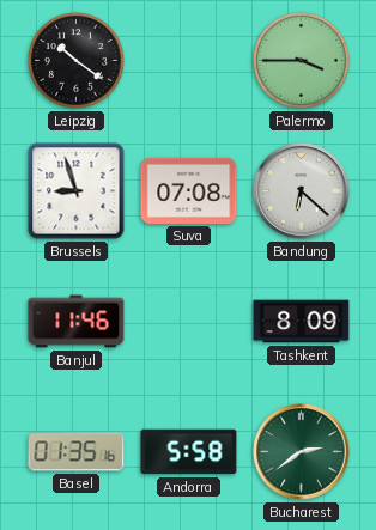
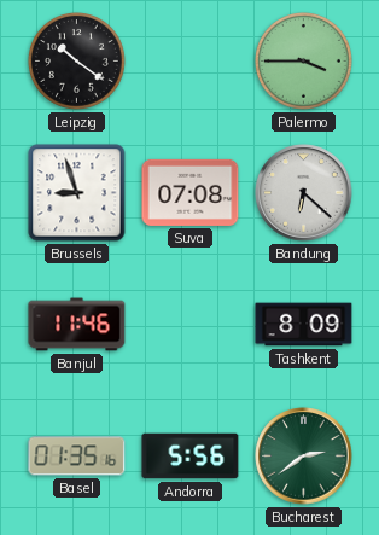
Andorra: 5:58 -> 5:56
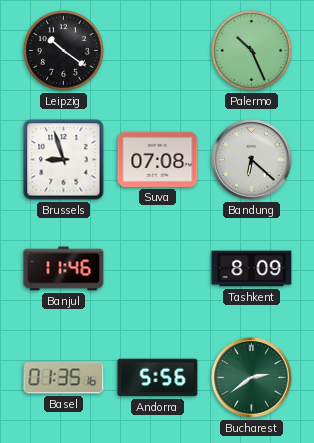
Palermo: 3:45 -> 10:26
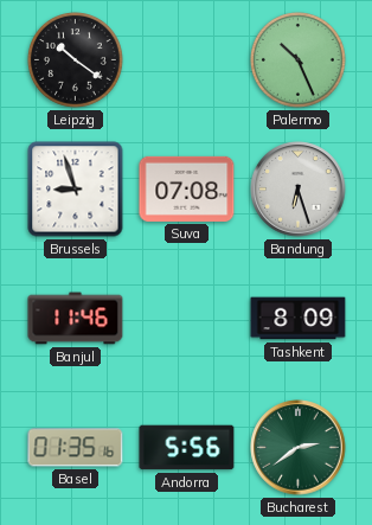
Bandung: 6:22 -> 6:27
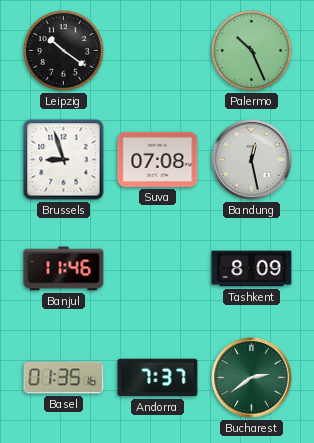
Bandung: 6:27 -> 12:28
Andorra: 5:56 -> 7:37
